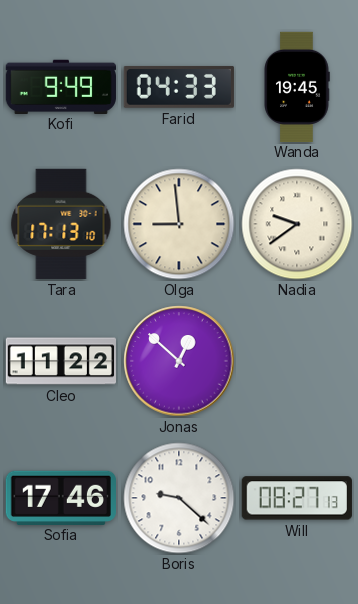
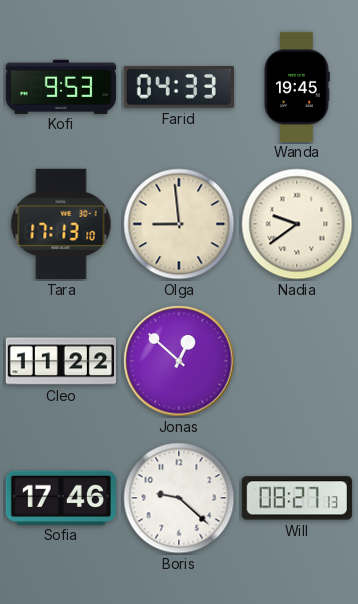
Kofi: 9:49 -> 9:53
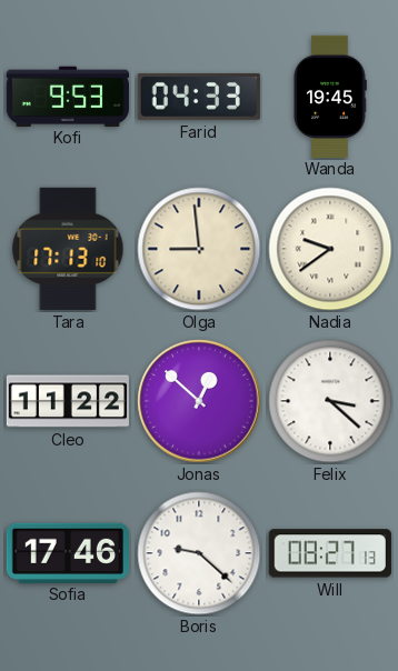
Felix: none -> 3:22
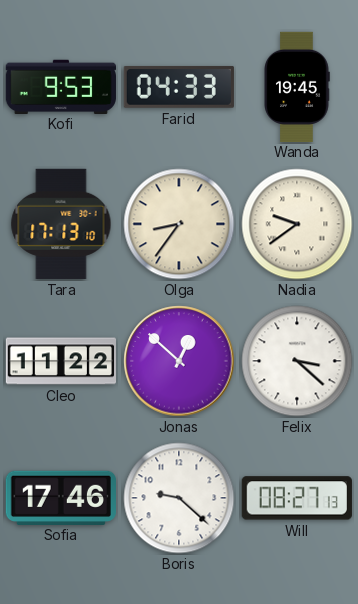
Olga: 8:59 -> 8:36
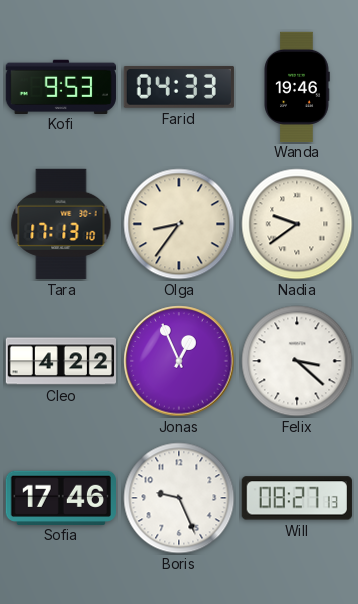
Wanda: 19:45 -> 19:46
Cleo: 11:22 -> 4:22
Jonas: 12:52 -> 12:56
Boris: 9:22 -> 9:26
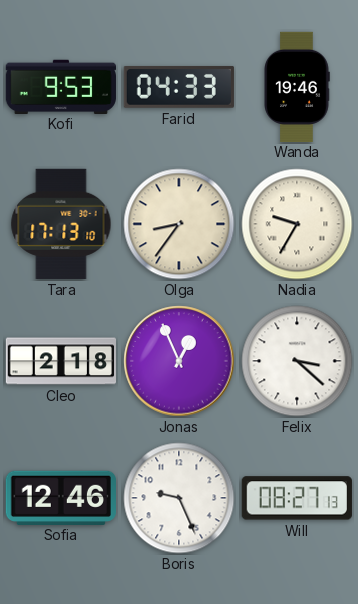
Nadia: 9:39 -> 9:35
Cleo: 4:22 -> 2:18
Sofia: 17:46 -> 12:46
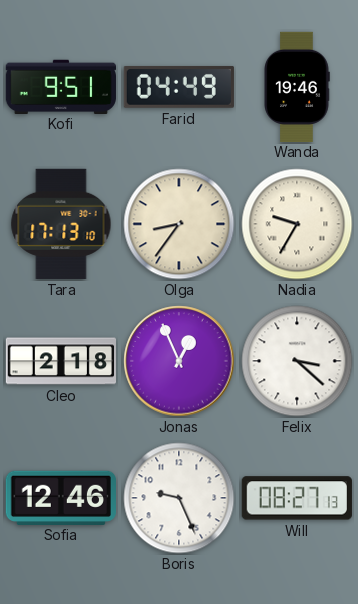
Kofi: 9:53 -> 9:51
Farid: 04:33 -> 04:49
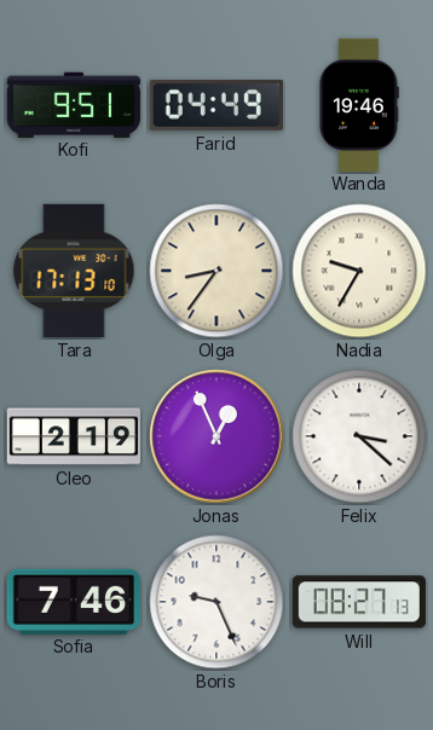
Cleo: 2:18 -> 2:19
Sofia: 12:46 -> 7:46
